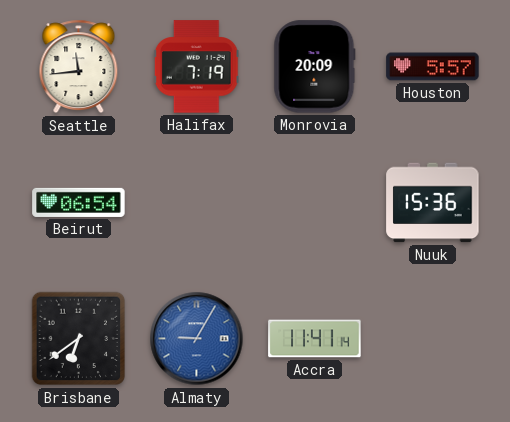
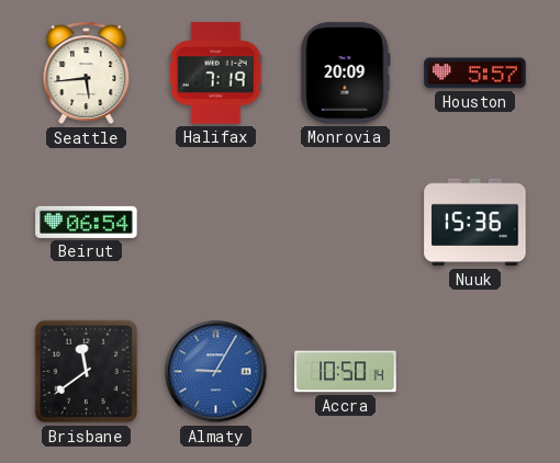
Seattle: 11:44 -> 5:44
Brisbane: 6:39 -> 11:39
Accra: 11:41 -> 10:50
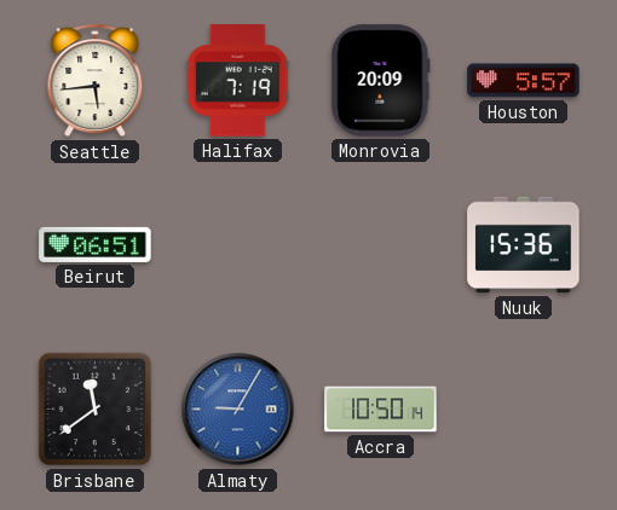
Beirut: 06:54 -> 06:51
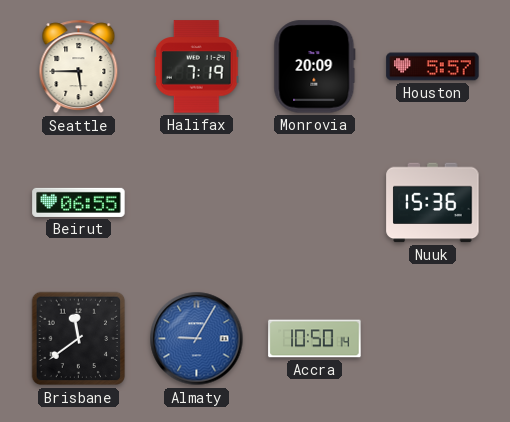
Seattle: 5:44 -> 5:45
Beirut: 06:51 -> 06:55
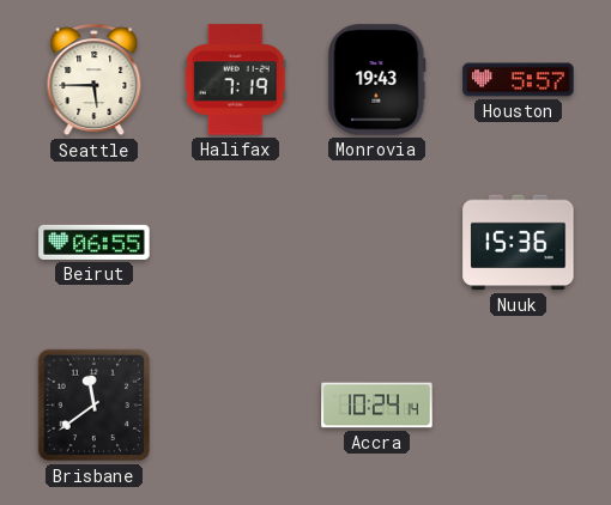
Monrovia: 20:09 -> 19:43
Almaty: 9:05 -> none
Accra: 10:50 -> 10:24
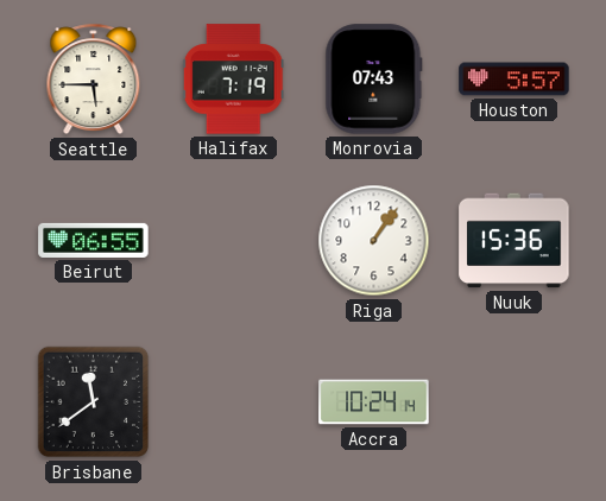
Monrovia: 19:43 -> 07:43
Riga: none -> 1:06
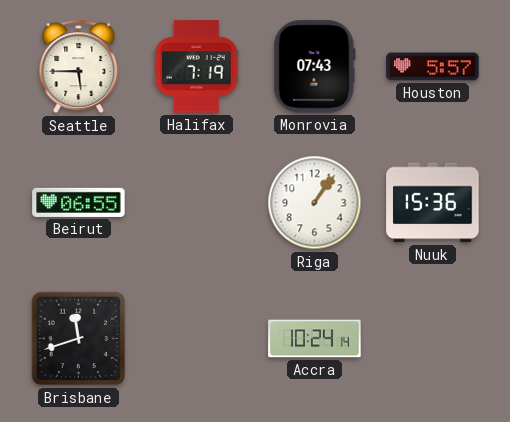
Brisbane: 11:39 -> 11:42
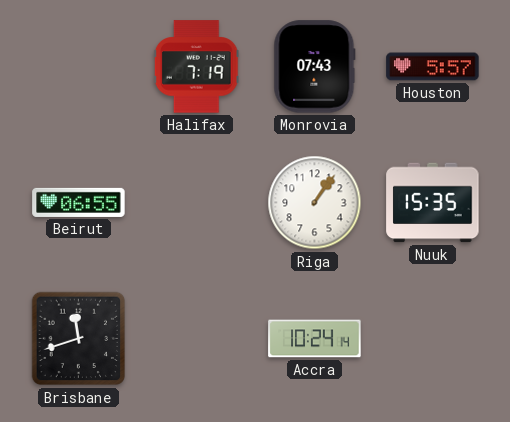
Seattle: 5:45 -> none
Nuuk: 15:36 -> 15:35
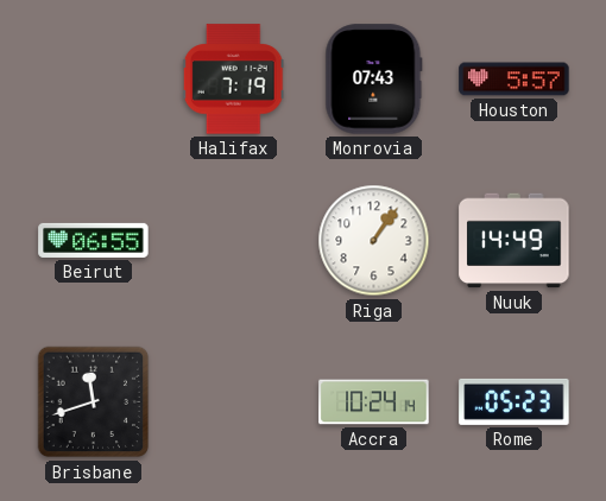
Nuuk: 15:35 -> 14:49
Rome: none -> 05:23
